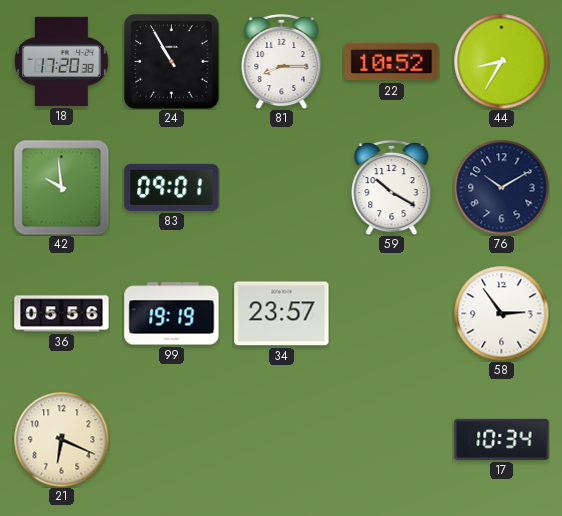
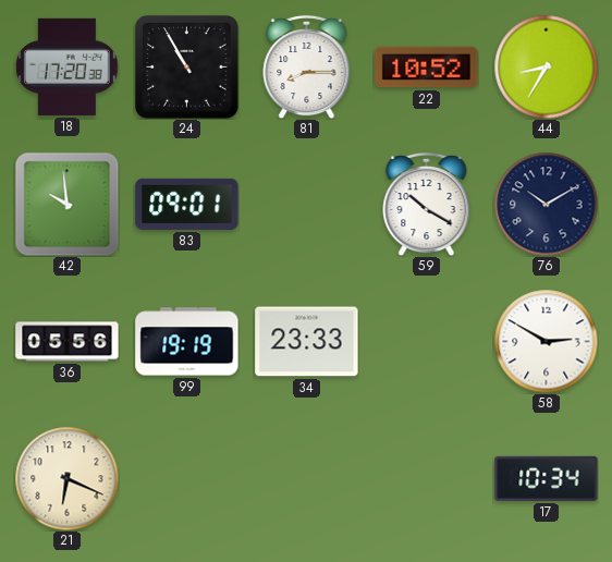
34: 23:57 -> 23:33
58: 2:54 -> 2:50
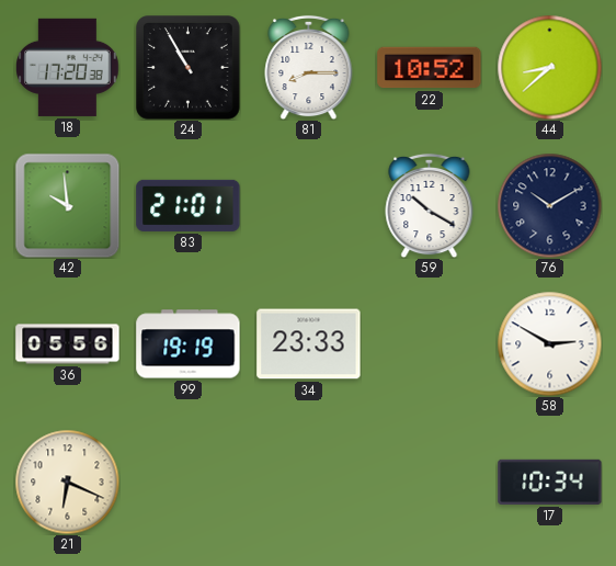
44: 8:35 -> 8:38
83: 09:01 -> 21:01
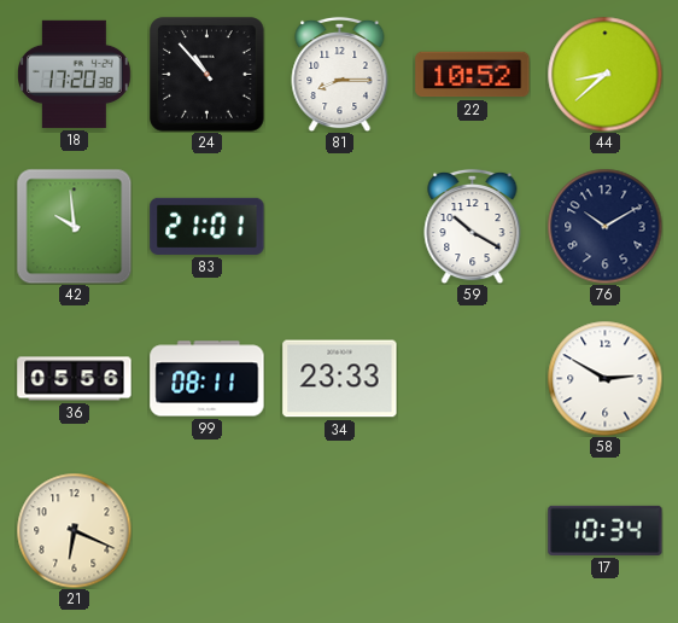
24: 10:55 -> 10:53
99: 19:19 -> 08:11
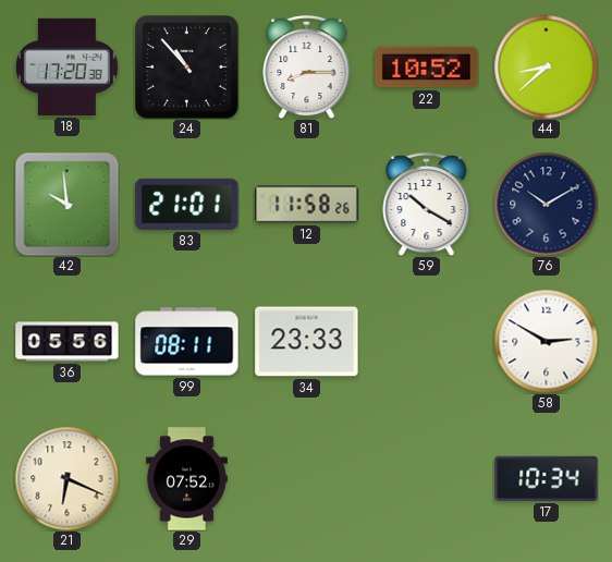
12: none -> 11:58
29: none -> 07:52
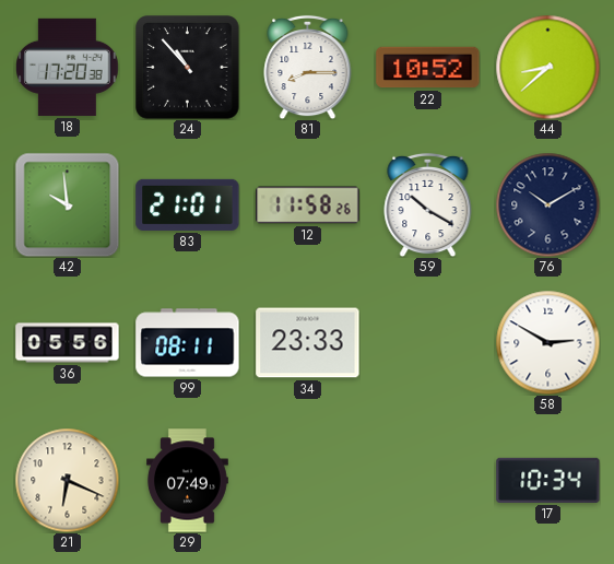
29: 07:52 -> 07:49
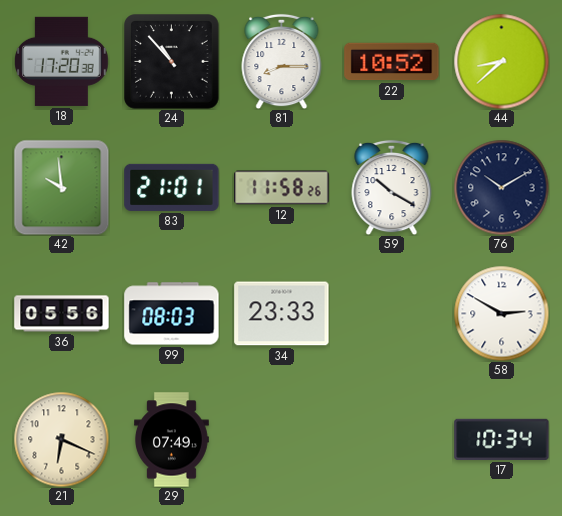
99: 08:11 -> 08:03
